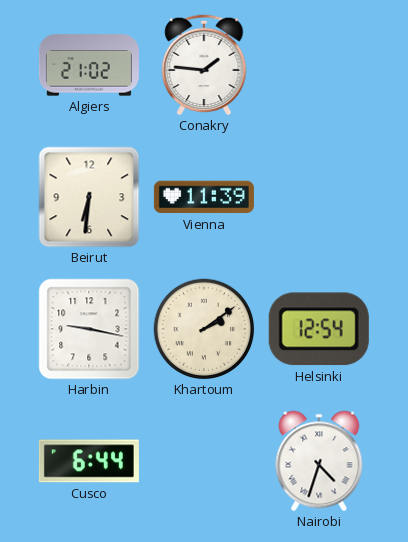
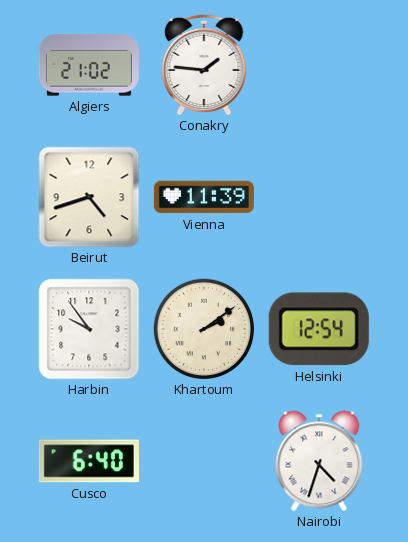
Beirut: 6:31 -> 4:42
Harbin: 9:17 -> 9:54
Cusco: 6:44 -> 6:40
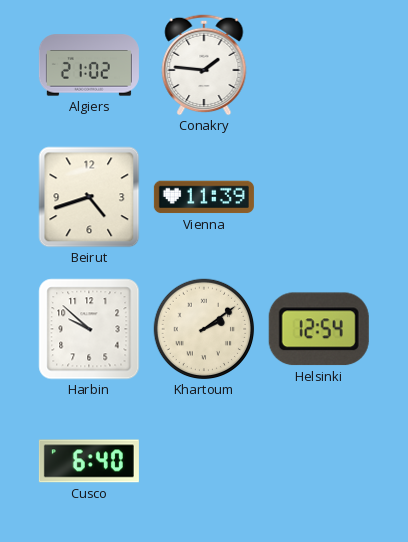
Harbin: 9:54 -> 9:52
Nairobi: 4:33 -> none
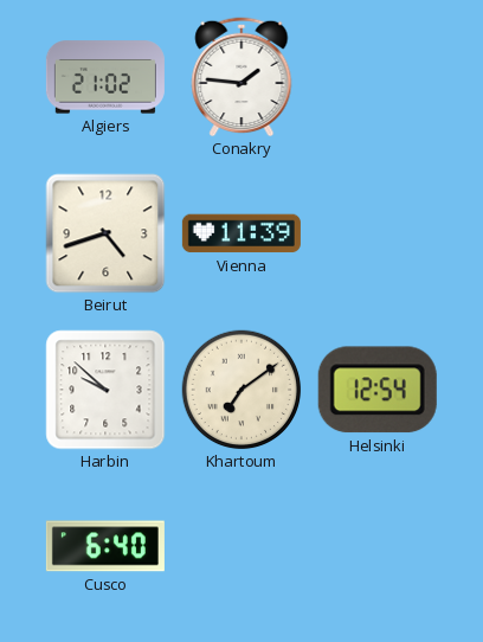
Khartoum: 2:09 -> 7:09
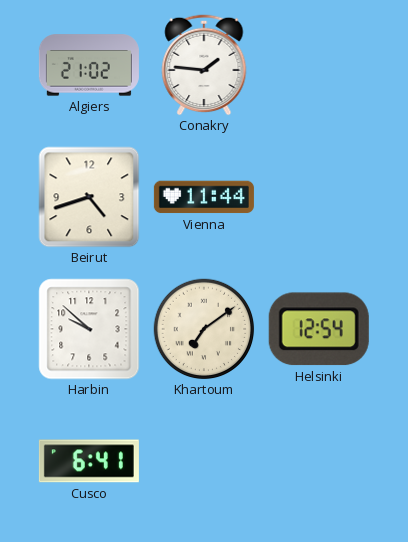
Vienna: 11:39 -> 11:44
Cusco: 6:40 -> 6:41
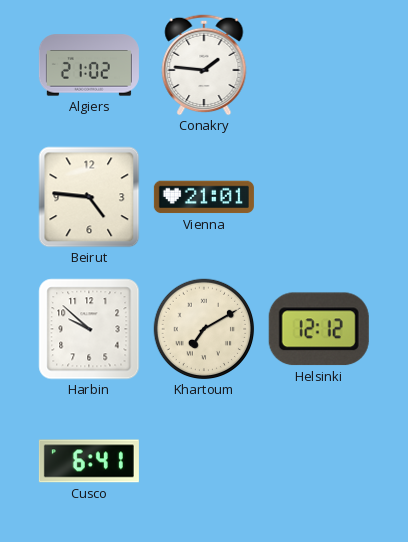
Beirut: 4:42 -> 4:46
Vienna: 11:44 -> 21:01
Khartoum: 7:09 -> 7:10
Helsinki: 12:54 -> 12:12
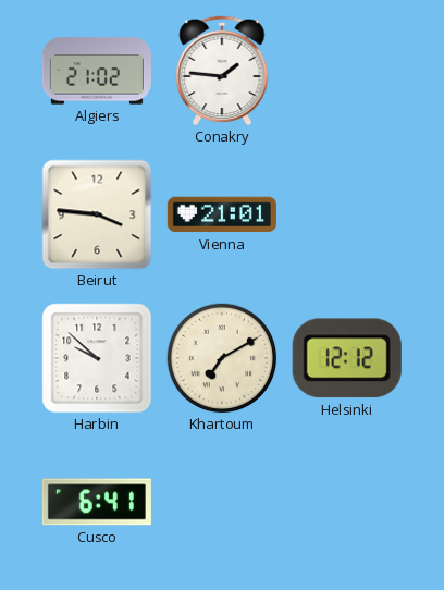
Beirut: 4:46 -> 3:46
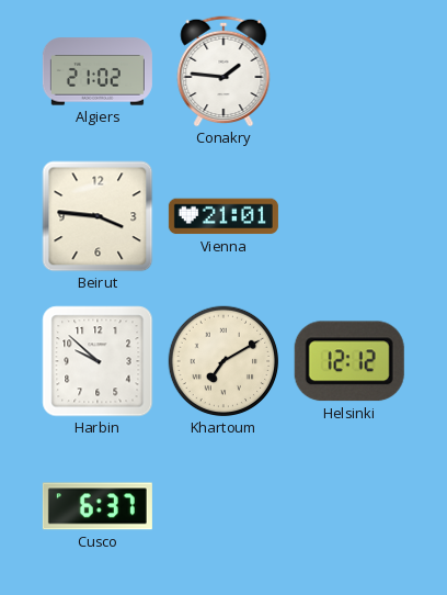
Cusco: 6:41 -> 6:37
